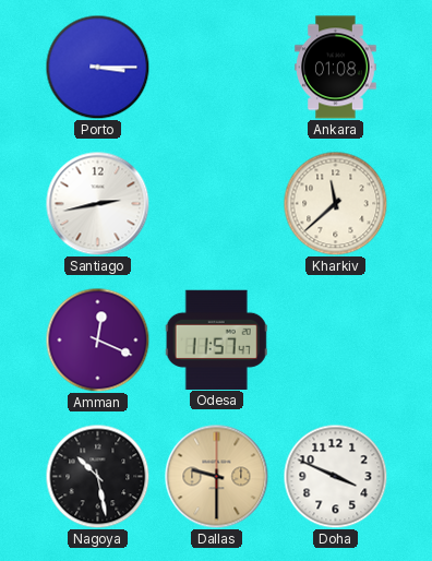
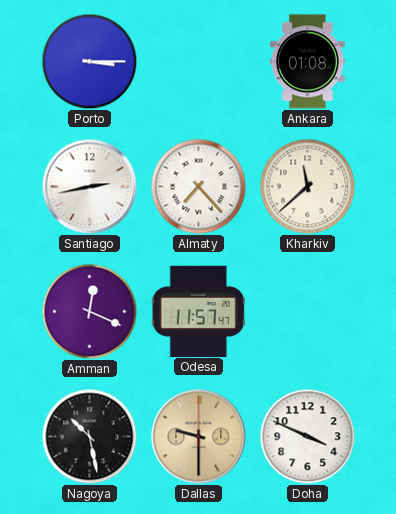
Almaty: none -> 7:23
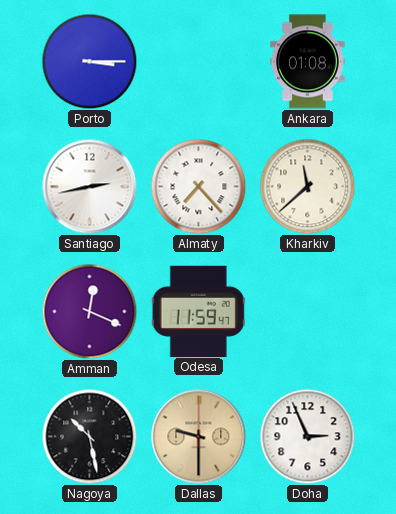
Odesa: 11:57 -> 11:59
Doha: 3:49 -> 2:56
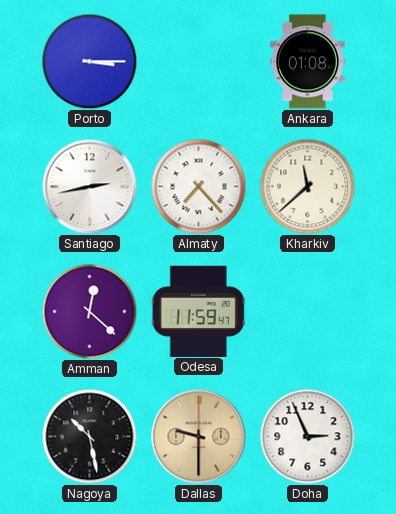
Amman: 12:19 -> 12:22
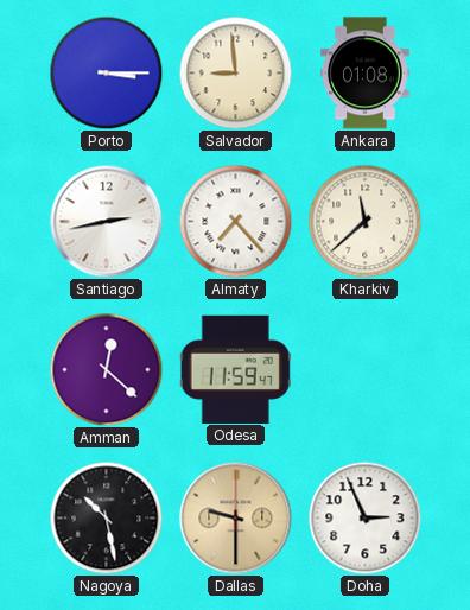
Salvador: none -> 8:59
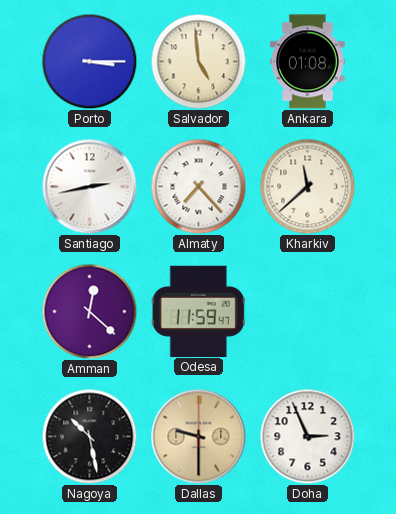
Salvador: 8:59 -> 4:59
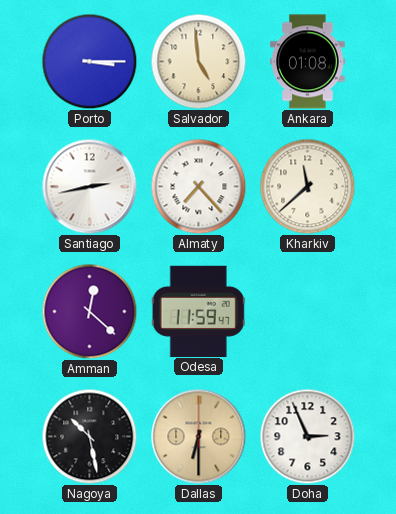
Dallas: 9:30 -> 6:30
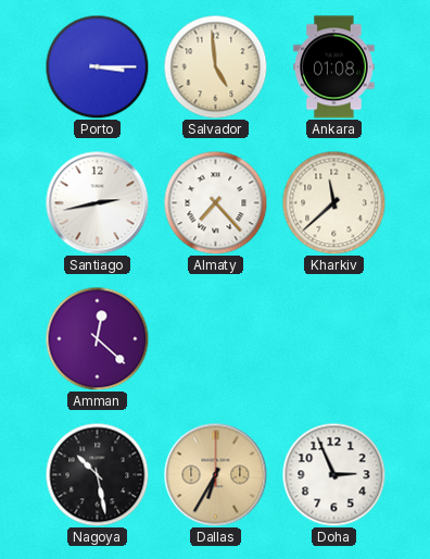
Odesa: 11:59 -> none
Dallas: 6:30 -> 6:35
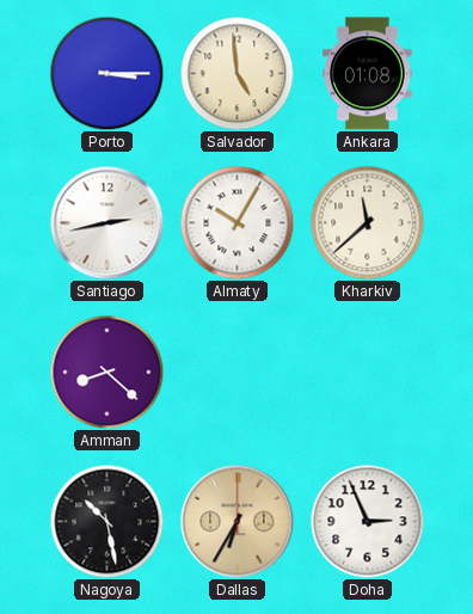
Almaty: 7:23 -> 10:05
Amman: 12:22 -> 8:22
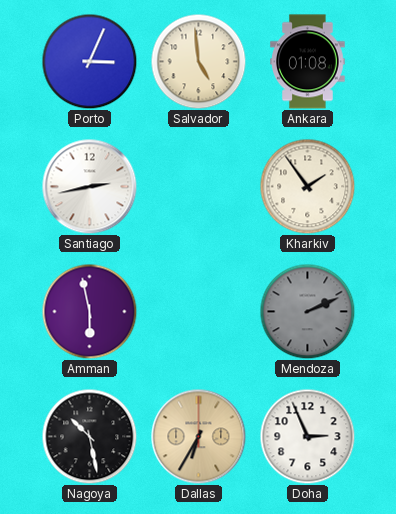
Porto: 3:15 -> 3:04
Almaty: 10:05 -> none
Kharkiv: 11:38 -> 1:54
Amman: 8:22 -> 5:58
Mendoza: none -> 2:11
